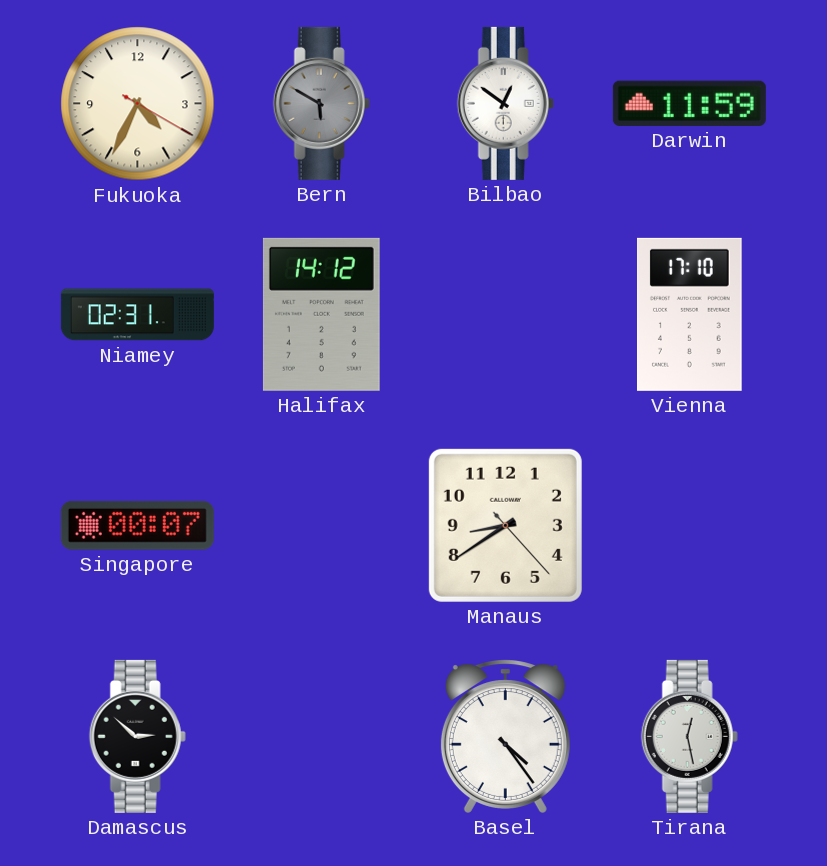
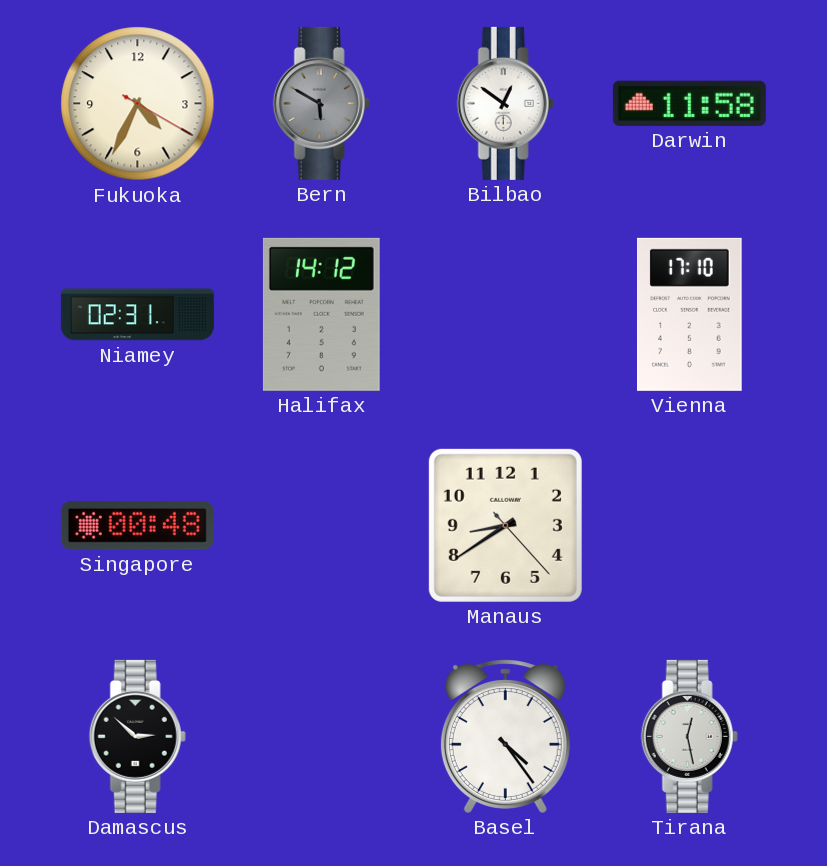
Darwin: 11:59 -> 11:58
Singapore: 00:07 -> 00:48
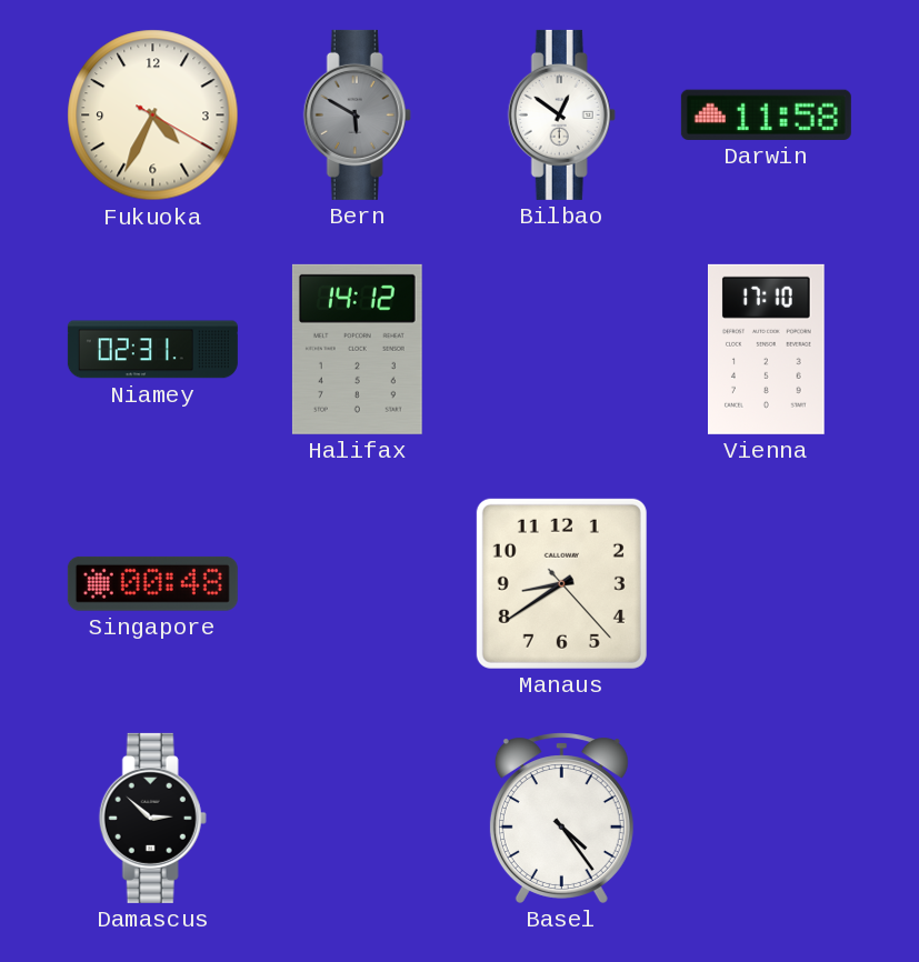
Tirana: 12:28 -> none
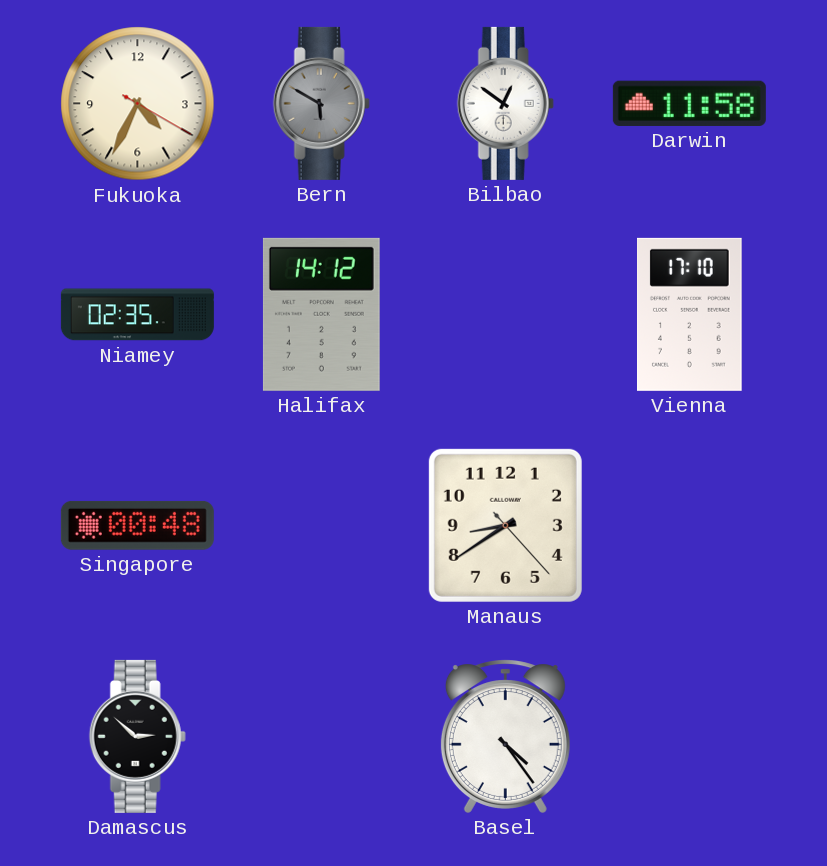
Niamey: 02:31 -> 02:35
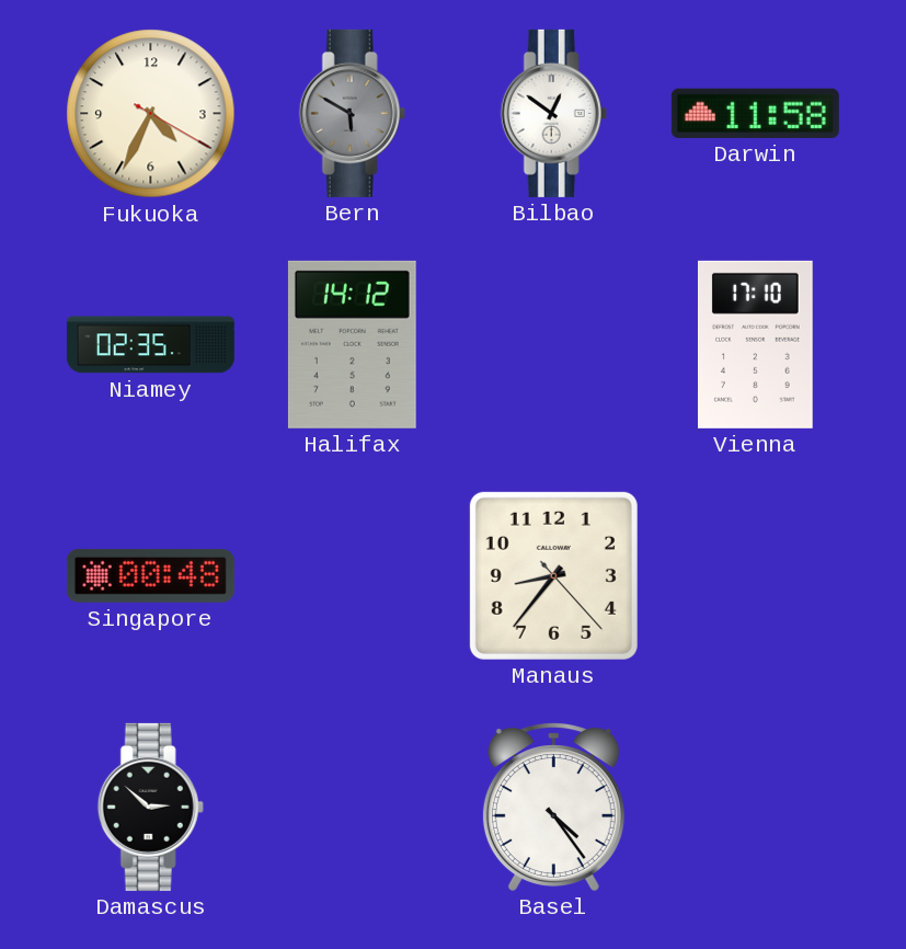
Manaus: 8:39 -> 8:36
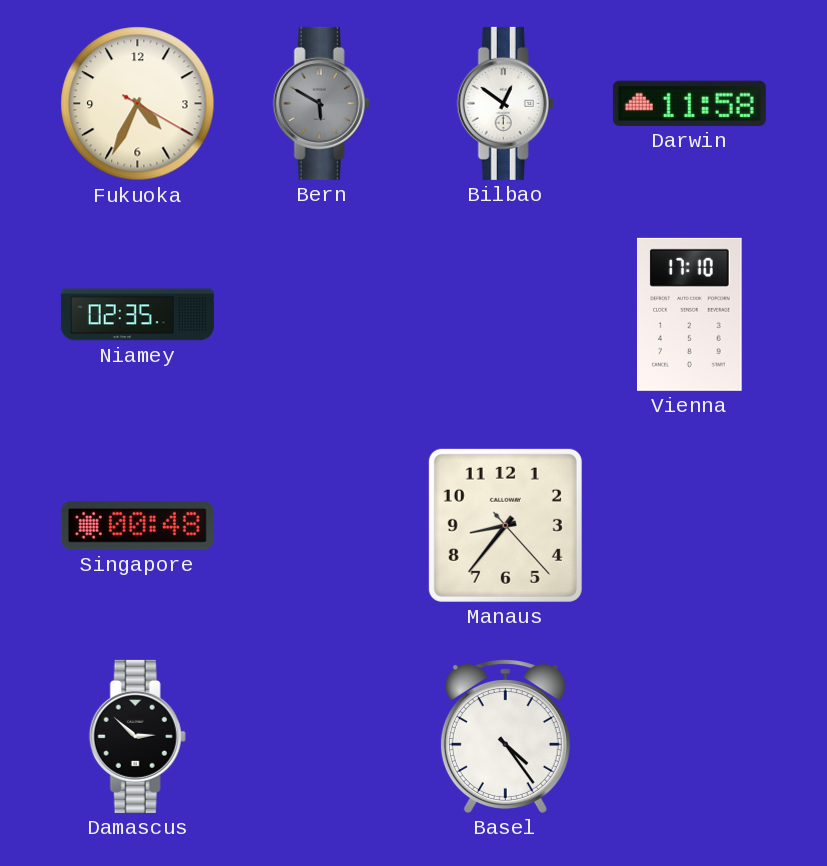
Halifax: 14:12 -> none
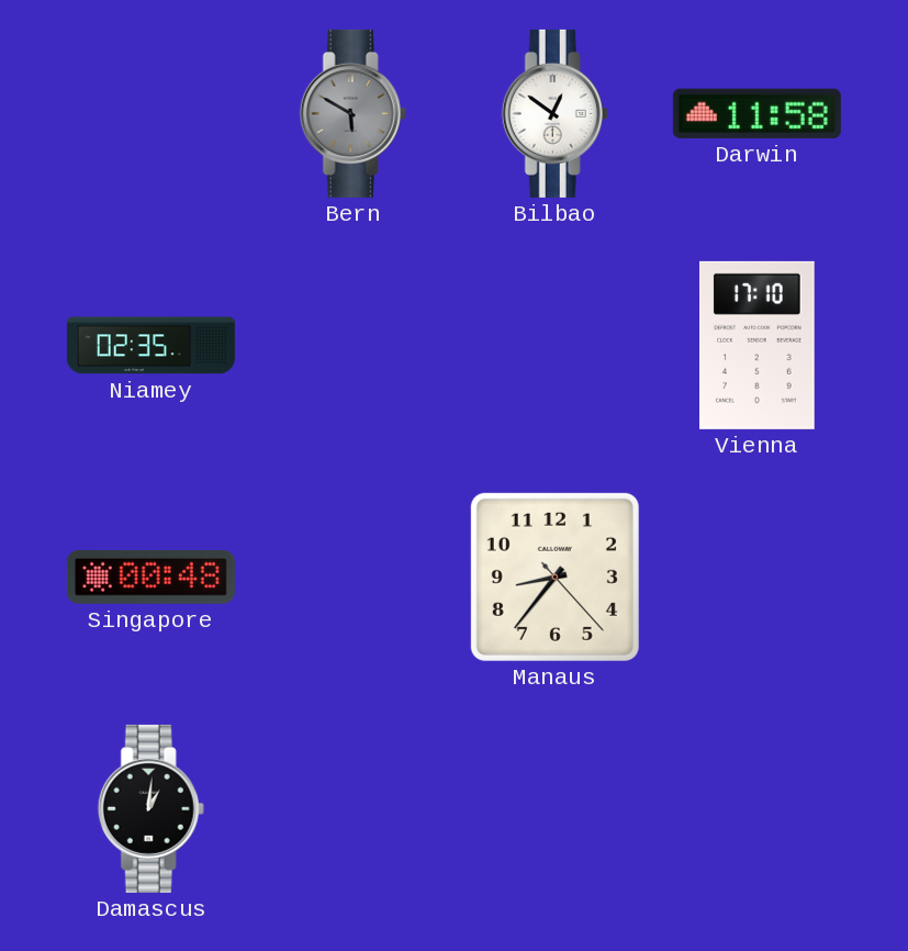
Fukuoka: 4:34 -> none
Damascus: 2:52 -> 1:01
Basel: 4:24 -> none
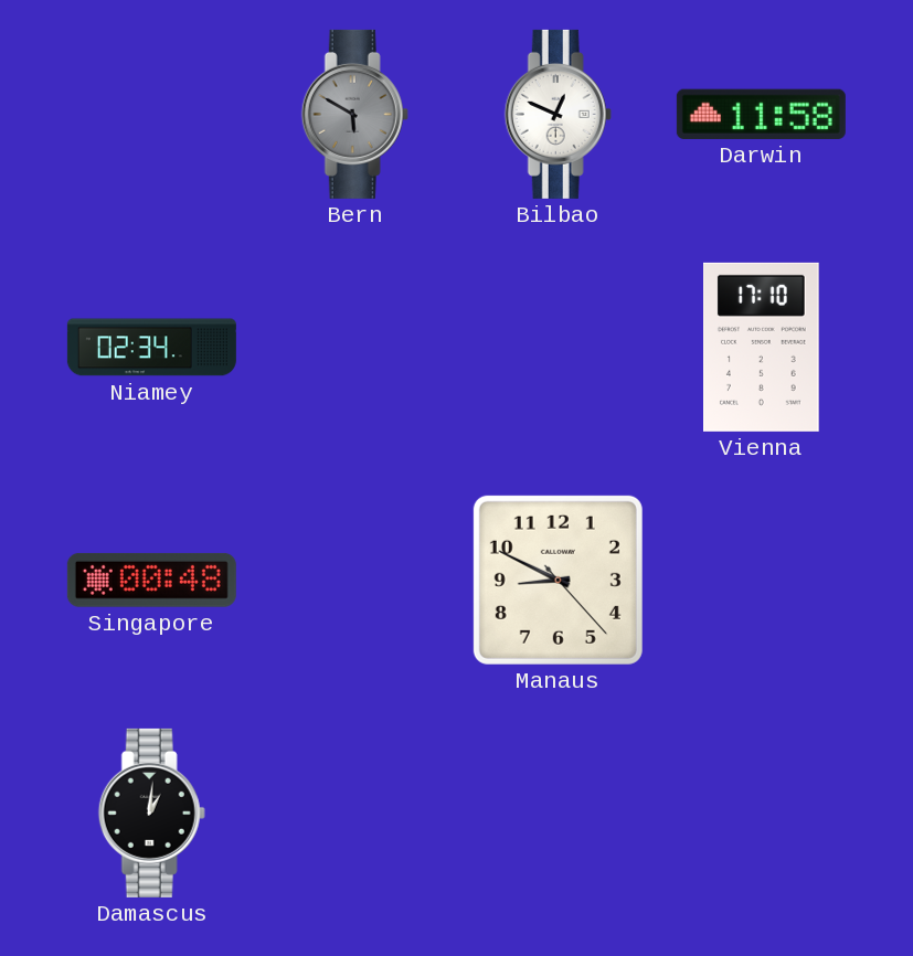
Bilbao: 12:51 -> 12:49
Niamey: 02:35 -> 02:34
Manaus: 8:36 -> 8:49
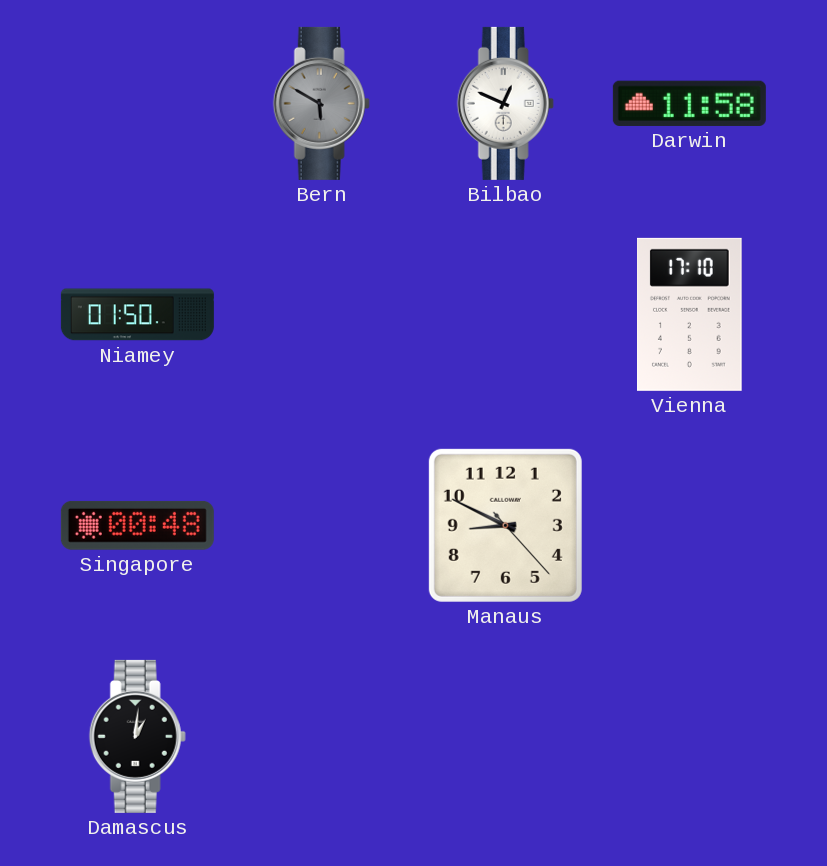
Niamey: 02:34 -> 01:50
